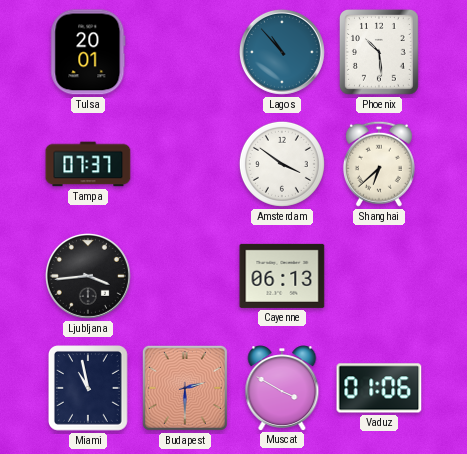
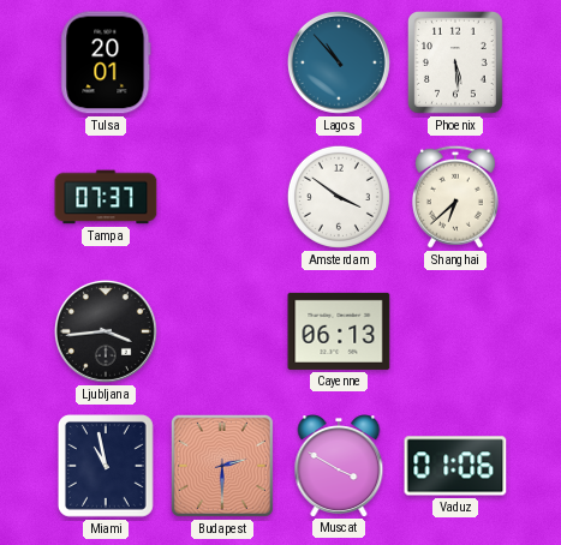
Phoenix: 10:29 -> 5:29
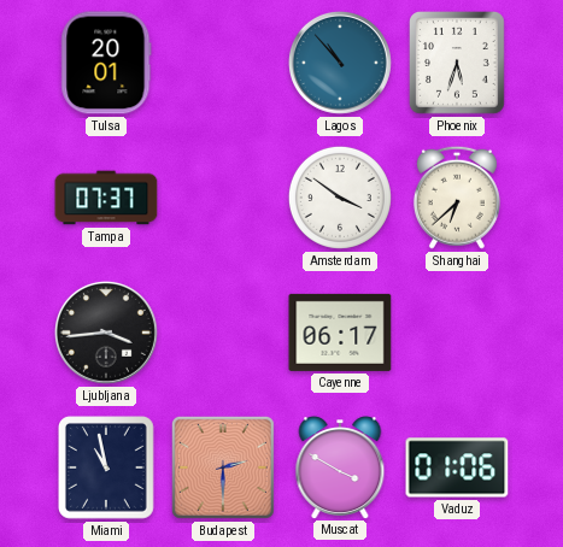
Phoenix: 5:29 -> 5:33
Cayenne: 06:13 -> 06:17
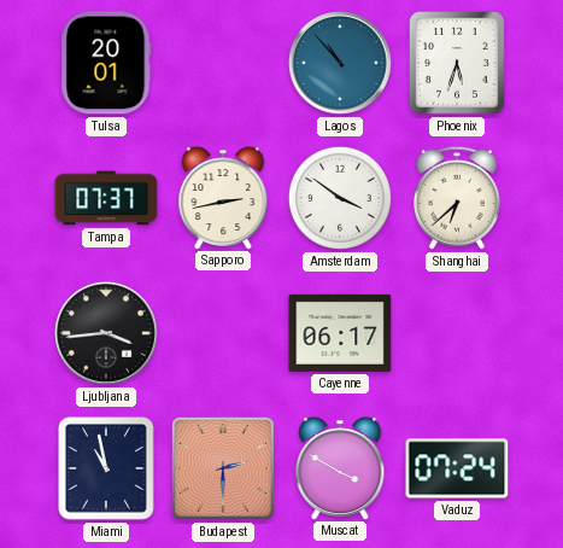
Sapporo: none -> 2:43
Vaduz: 01:06 -> 07:24
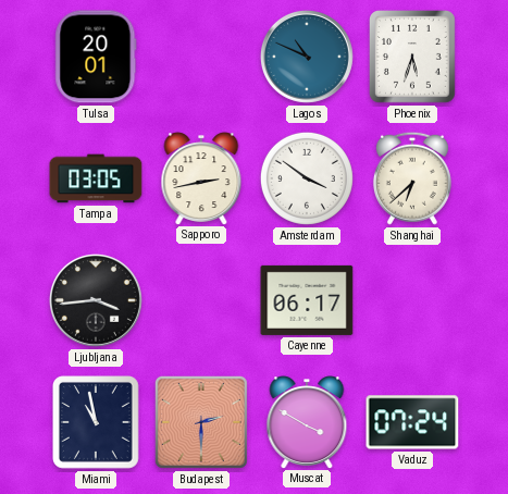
Lagos: 10:53 -> 10:49
Tampa: 07:37 -> 03:05
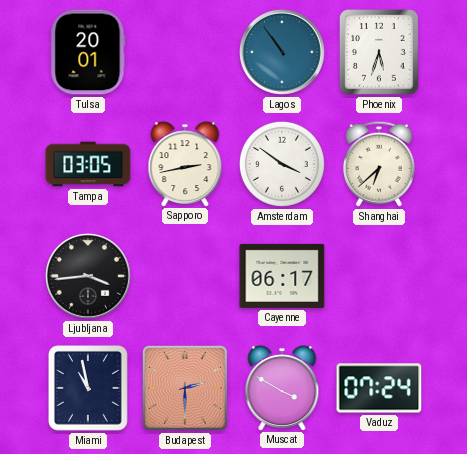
Lagos: 10:49 -> 10:54
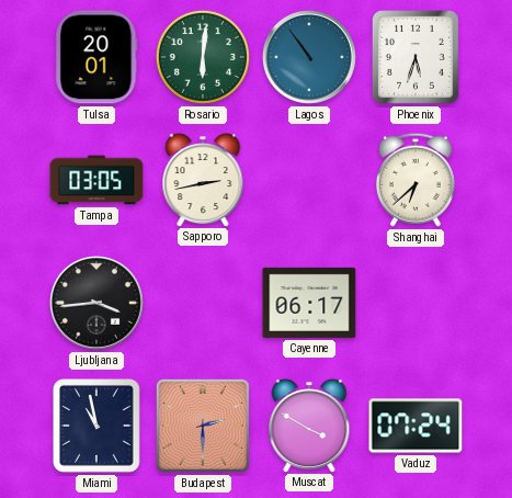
Rosario: none -> 6:01
Amsterdam: 3:51 -> none
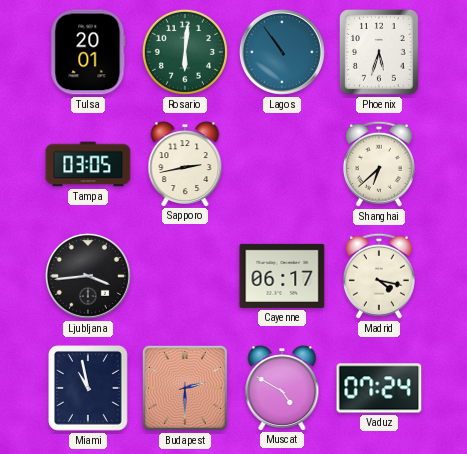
Madrid: none -> 4:17
Muscat: 3:50 -> 4:50
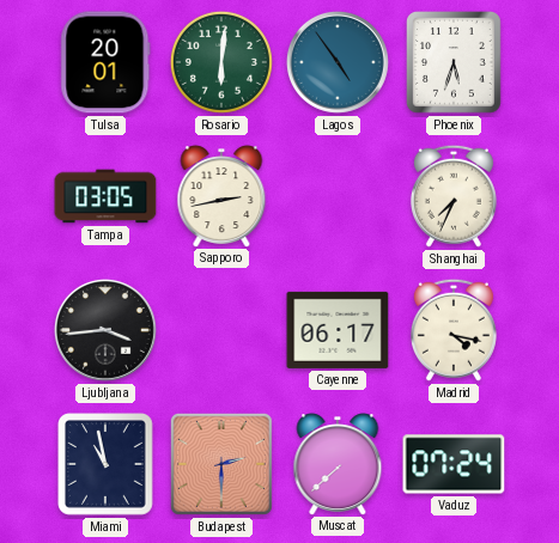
Lagos: 10:54 -> 4:54
Shanghai: 6:38 -> 7:34
Muscat: 4:50 -> 7:38
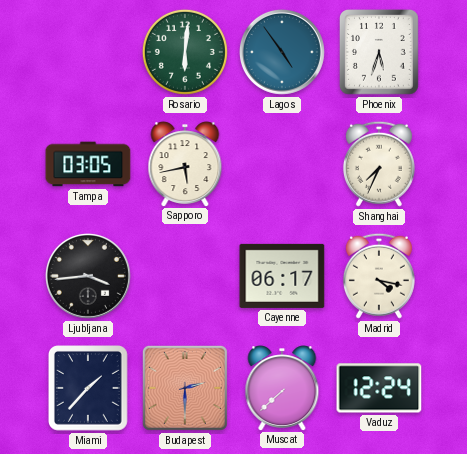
Tulsa: 20:01 -> none
Sapporo: 2:43 -> 5:43
Miami: 10:58 -> 1:37
Vaduz: 07:24 -> 12:24
